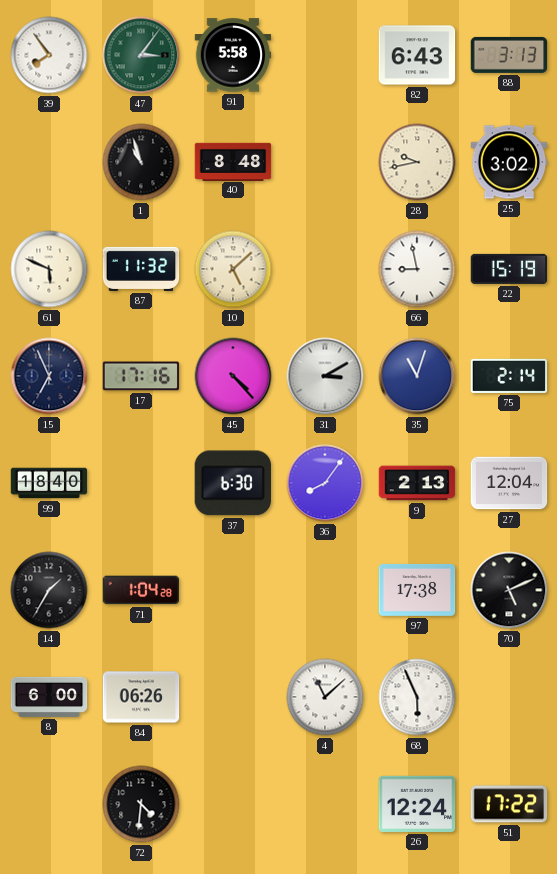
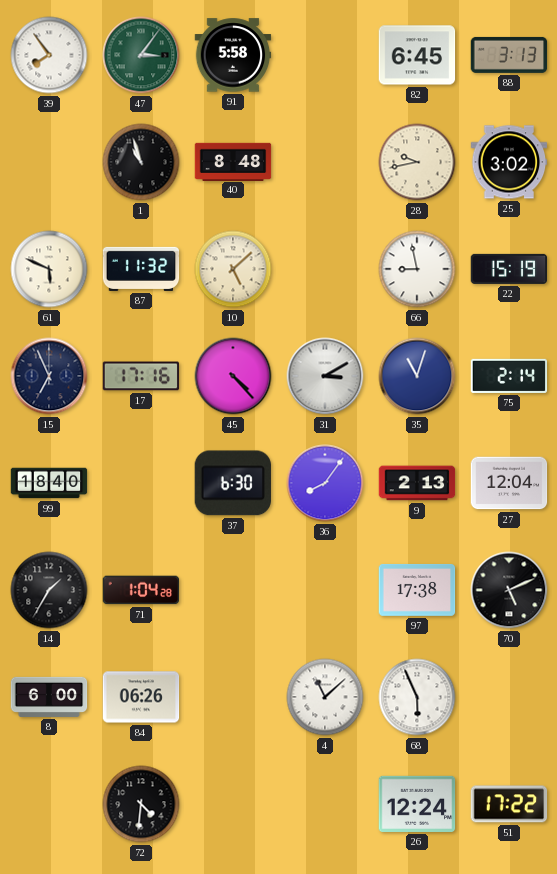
82: 6:43 -> 6:45
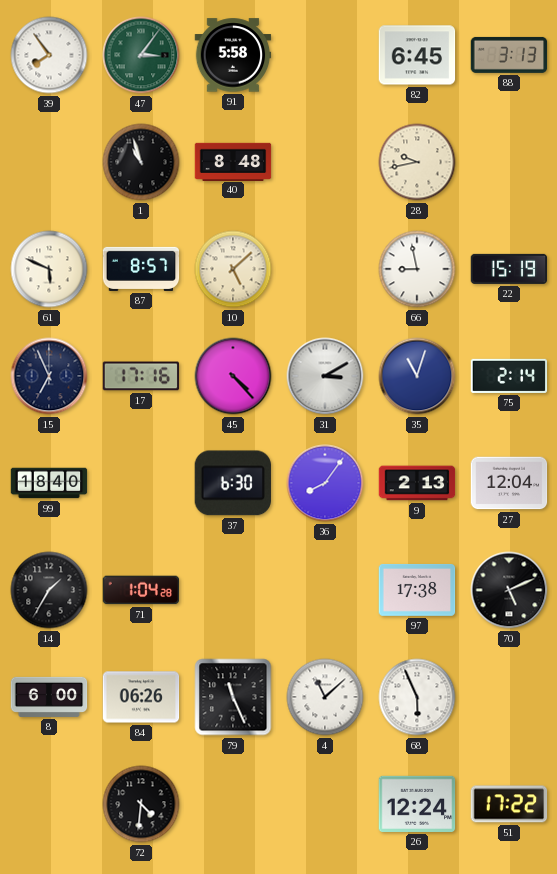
25: 3:02 -> none
87: 11:32 -> 8:57
79: none -> 11:26
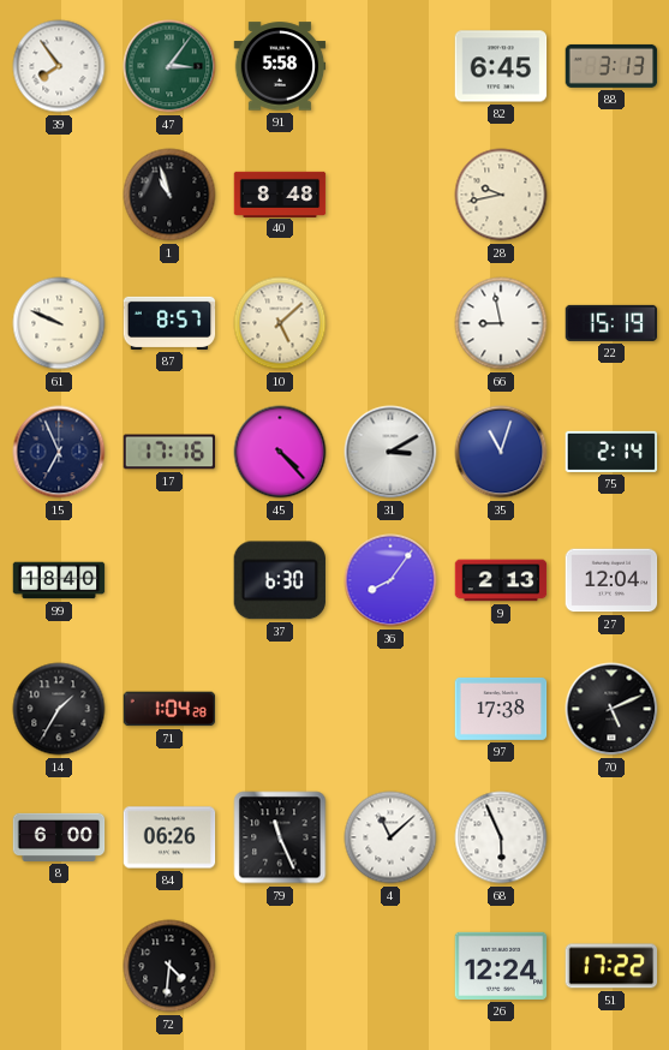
61: 5:49 -> 9:49
